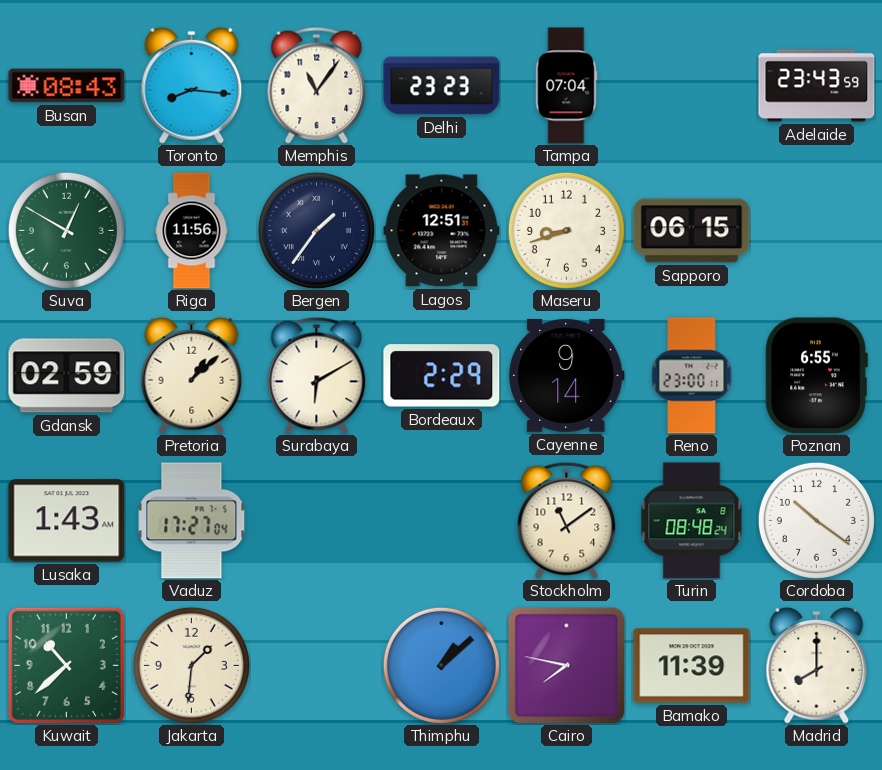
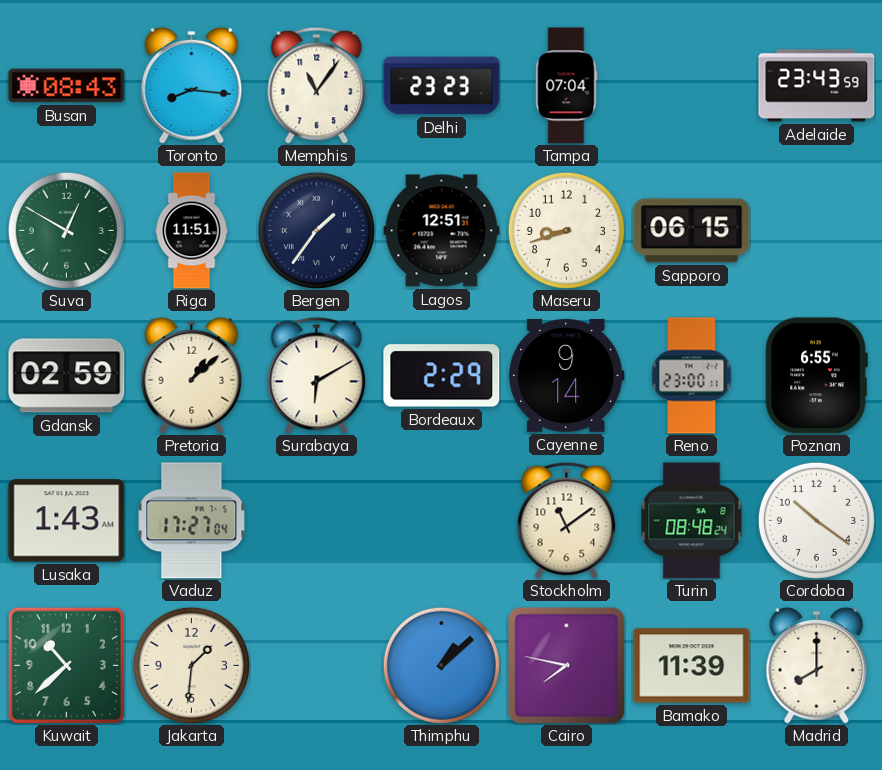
Riga: 11:56 -> 11:51
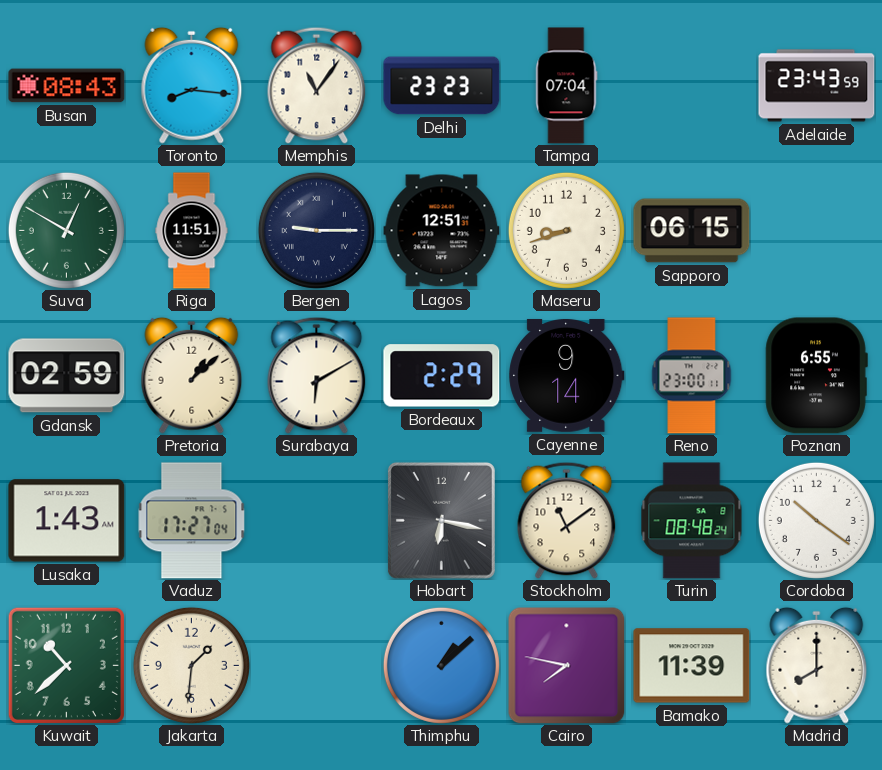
Bergen: 1:36 -> 9:15
Hobart: none -> 6:17
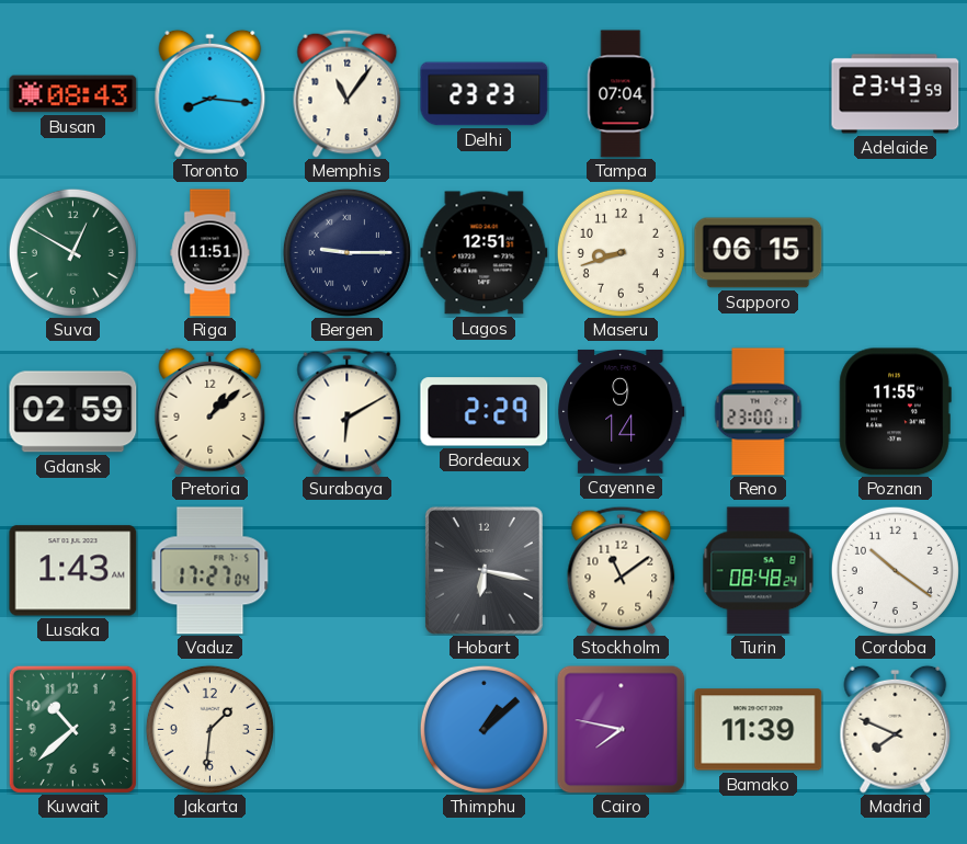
Poznan: 6:55 -> 11:55
Madrid: 8:00 -> 7:49
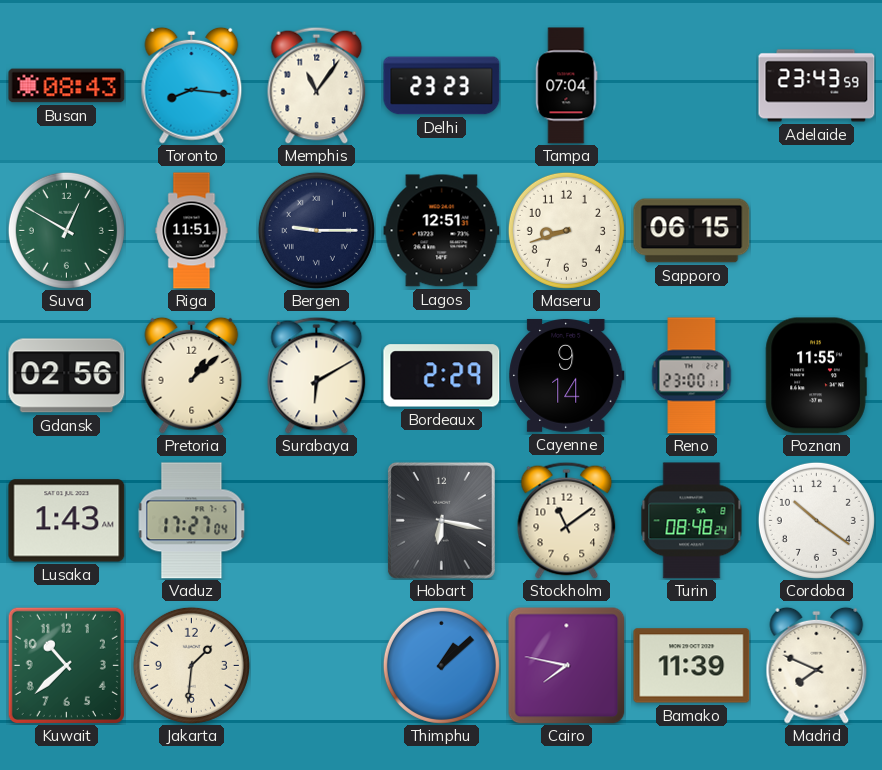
Gdansk: 02:59 -> 02:56
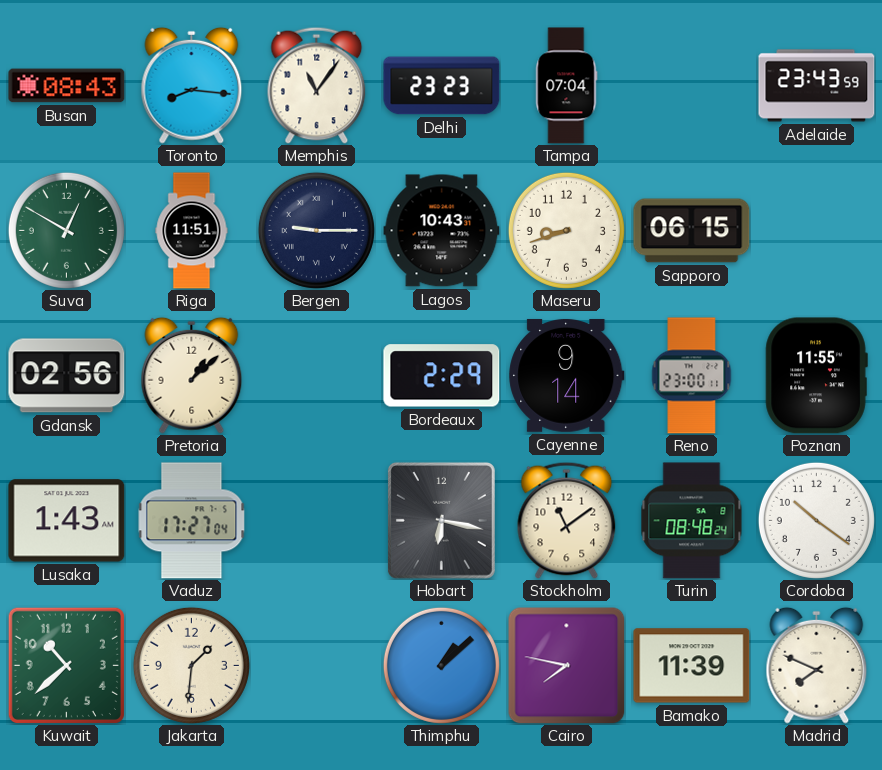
Lagos: 12:51 -> 10:43
Surabaya: 6:10 -> none
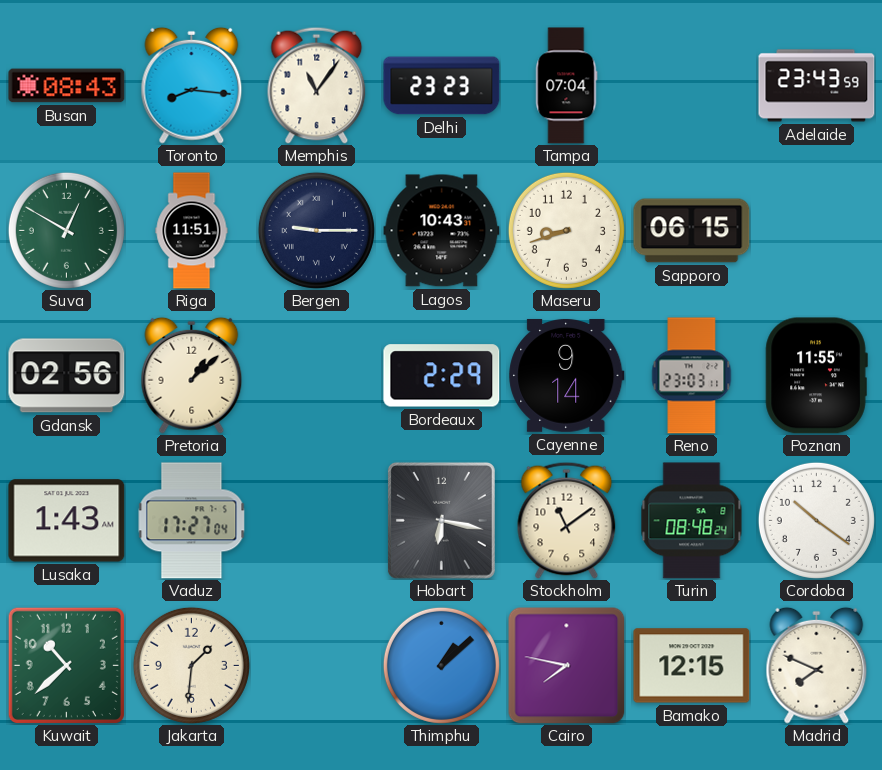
Reno: 23:00 -> 23:03
Bamako: 11:39 -> 12:15
